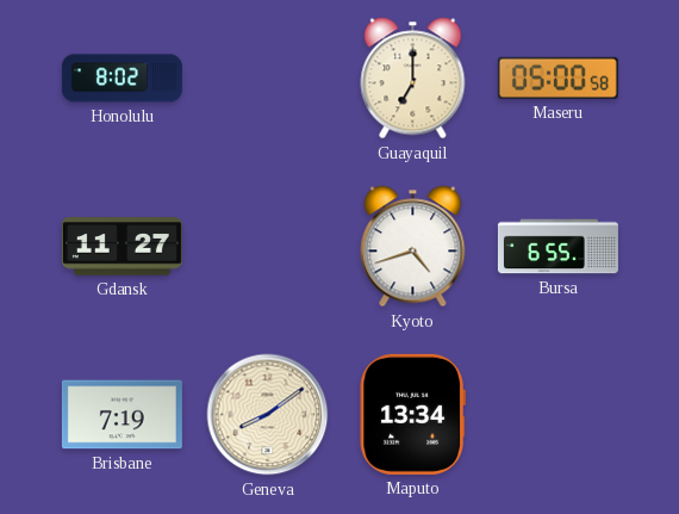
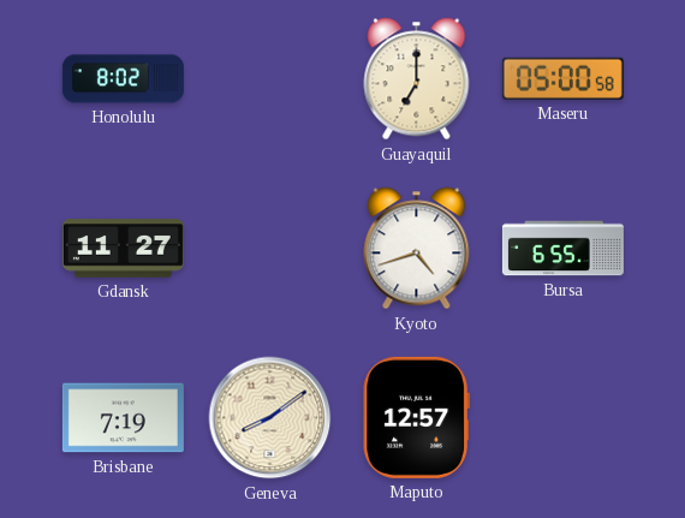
Maputo: 13:34 -> 12:57
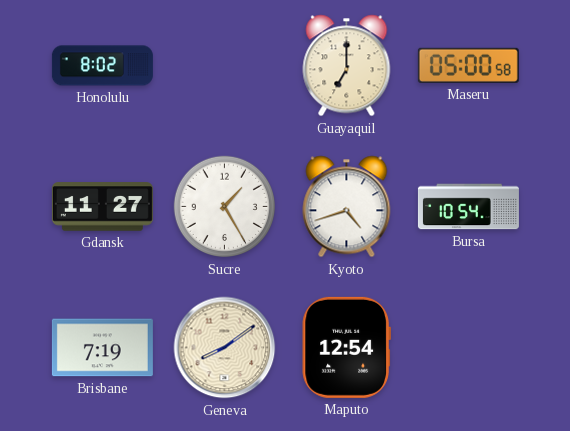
Sucre: none -> 1:25
Bursa: 6:55 -> 10:54
Maputo: 12:57 -> 12:54
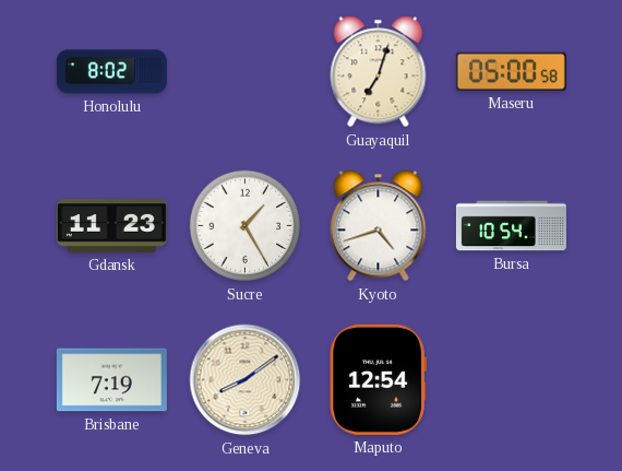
Guayaquil: 7:00 -> 7:03
Gdansk: 11:27 -> 11:23
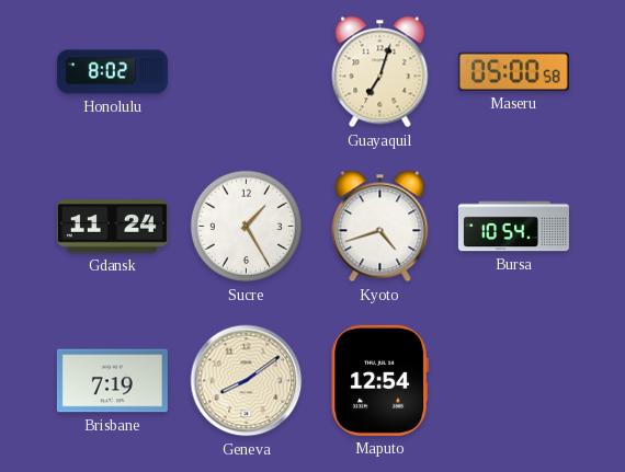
Gdansk: 11:23 -> 11:24
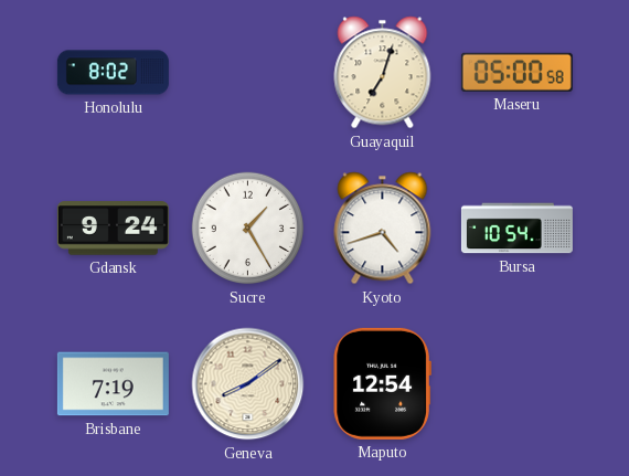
Gdansk: 11:24 -> 9:24
